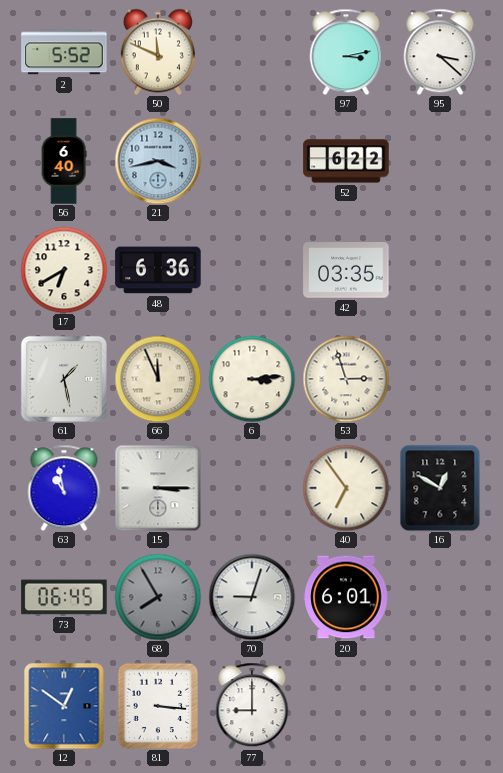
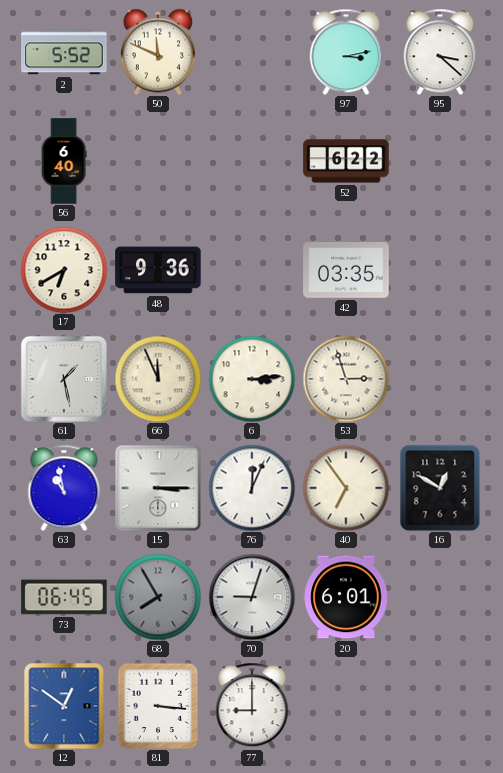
21: 3:43 -> none
48: 6:36 -> 9:36
76: none -> 12:04
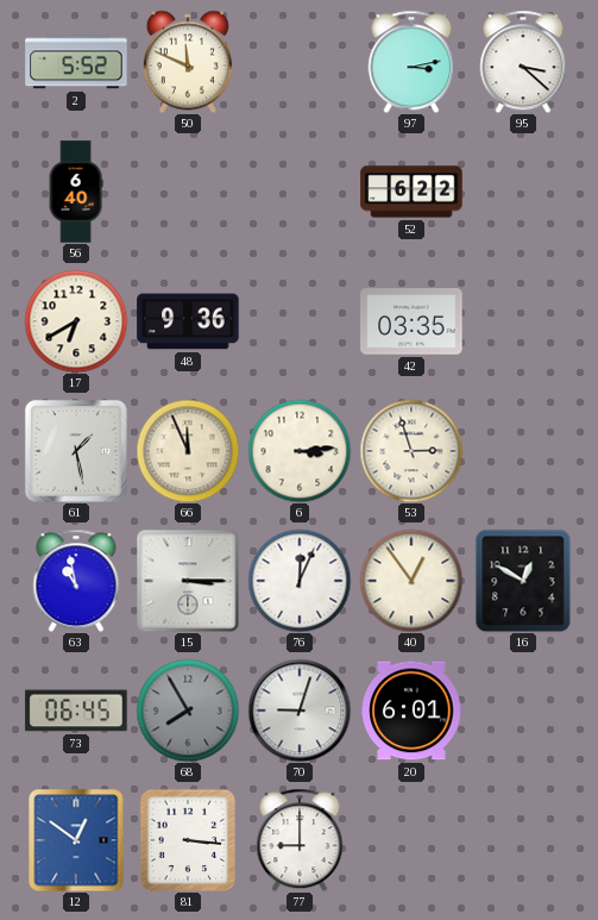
40: 6:54 -> 12:54
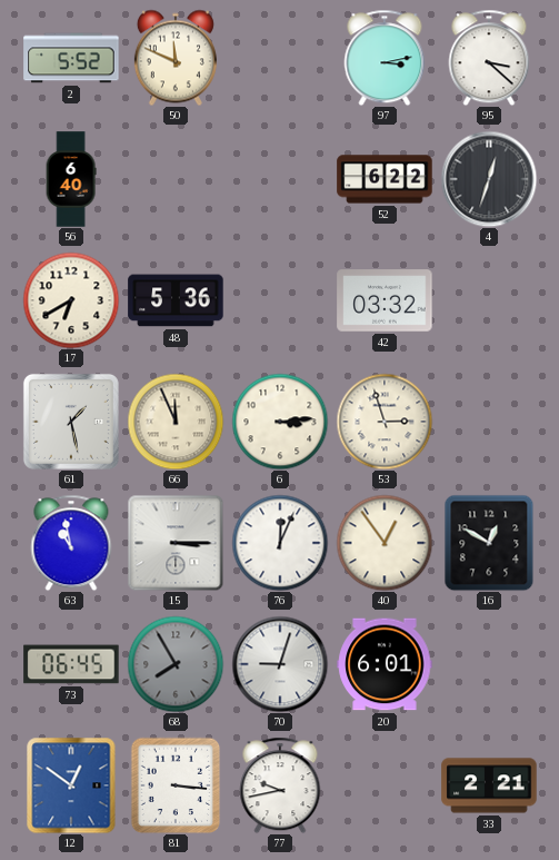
4: none -> 12:33
48: 9:36 -> 5:36
42: 03:35 -> 03:32
77: 9:00 -> 9:43
33: none -> 2:21
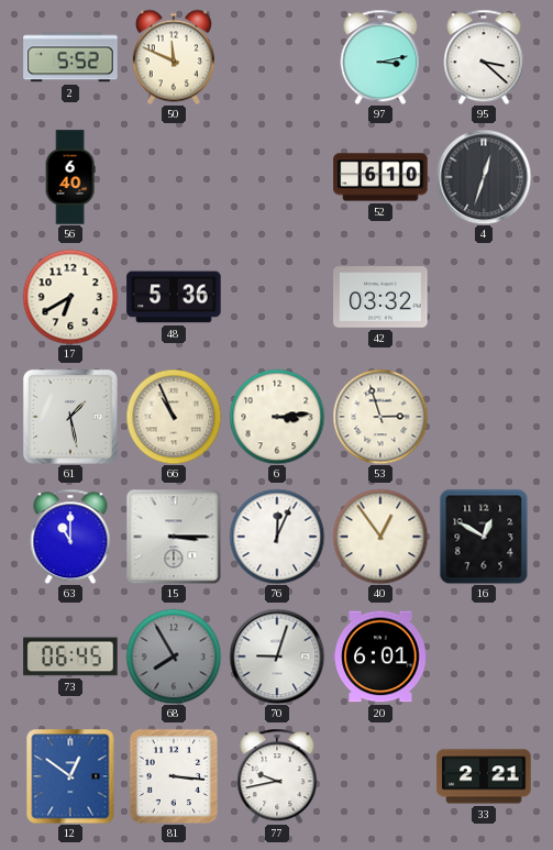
52: 6:22 -> 6:10
66: 11:56 -> 10:56
63: 10:58 -> 11:00
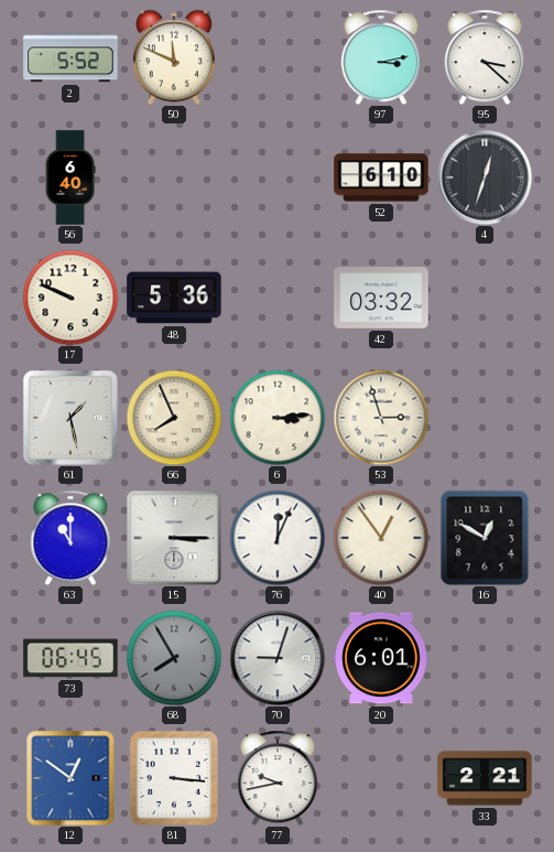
17: 6:40 -> 9:49
66: 10:56 -> 7:56
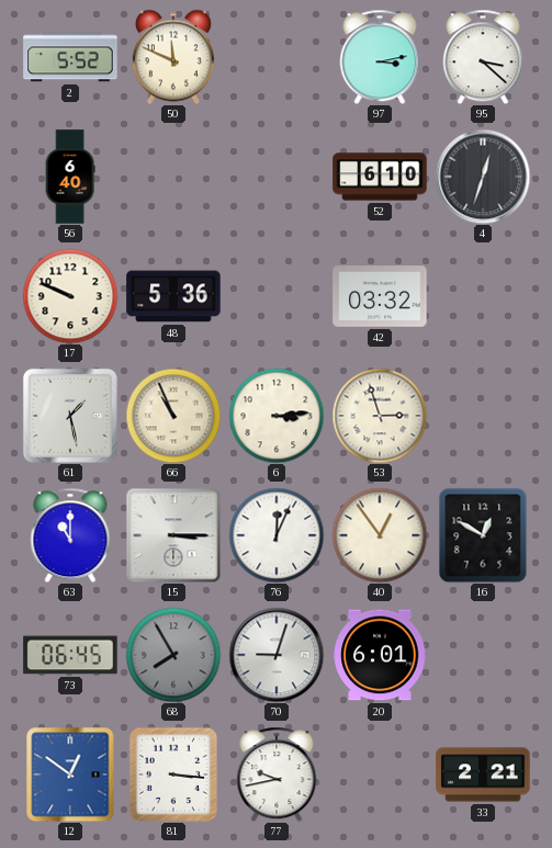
66: 7:56 -> 10:56
